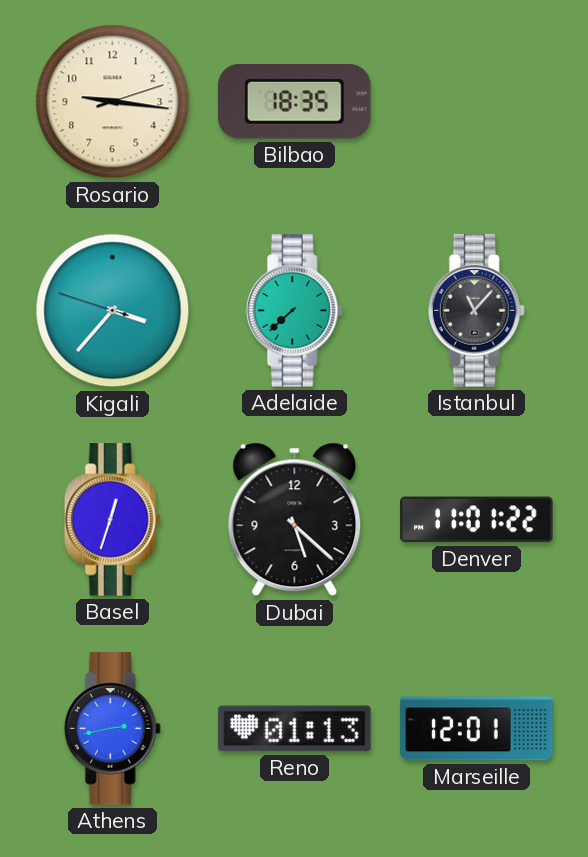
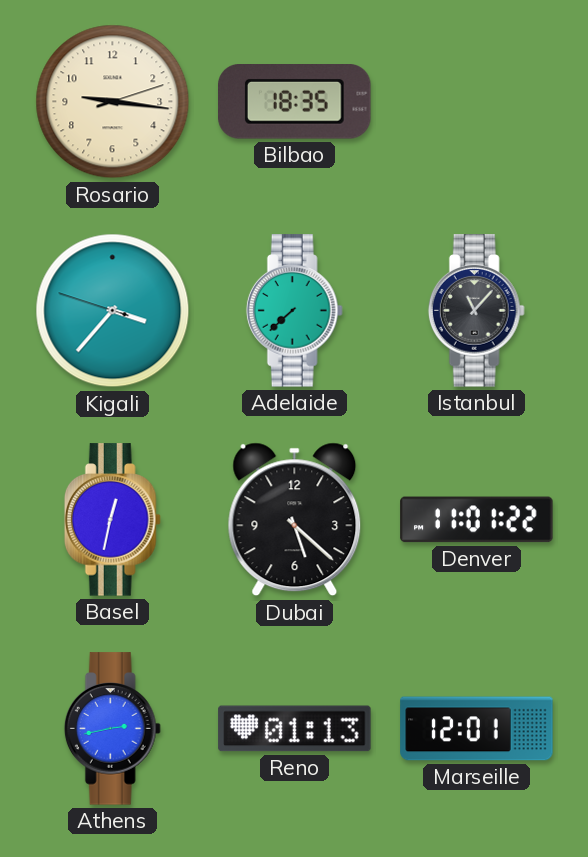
Basel: 12:33 -> 12:32
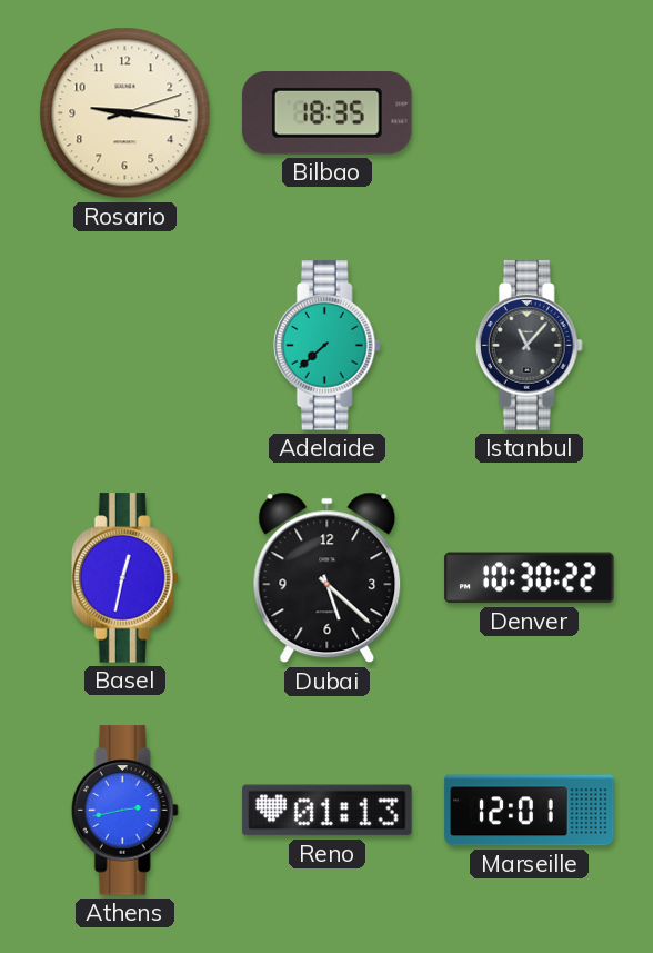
Kigali: 3:36 -> none
Denver: 11:01 -> 10:30
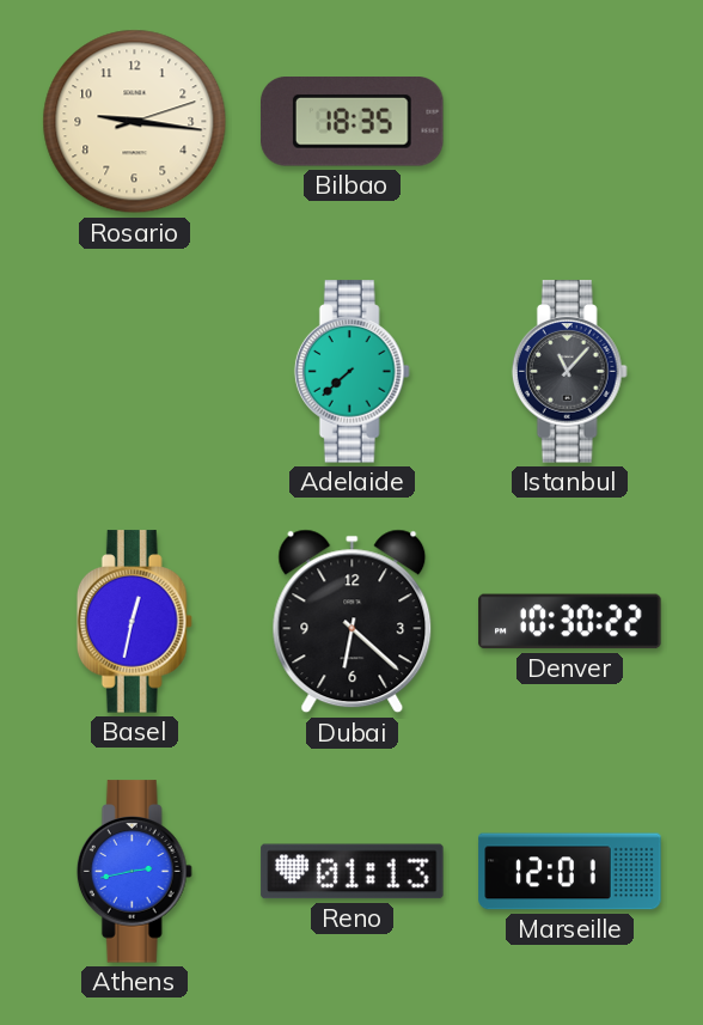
Dubai: 5:22 -> 6:22
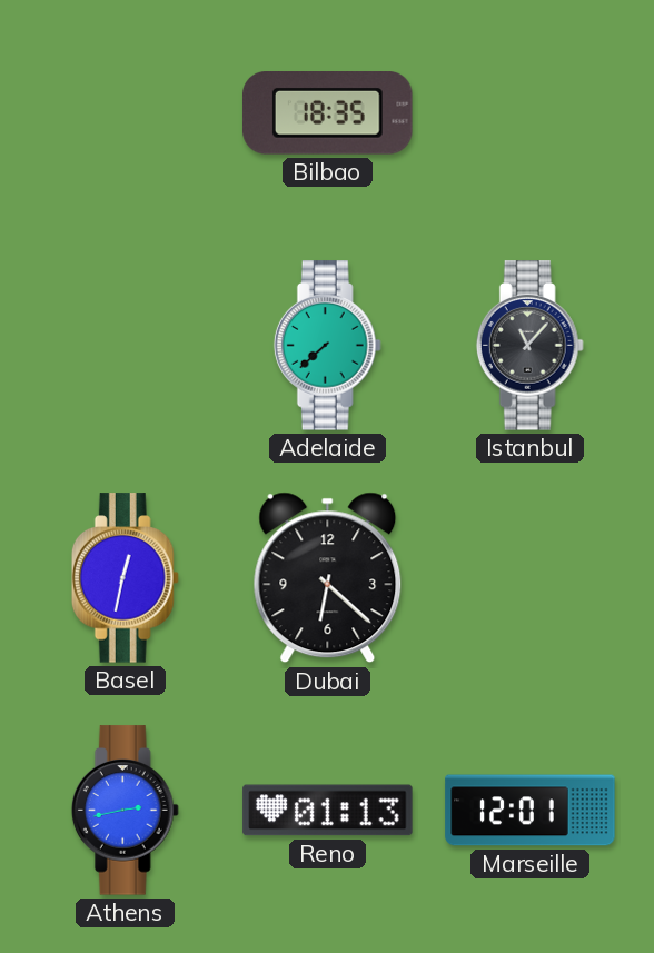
Rosario: 9:16 -> none
Denver: 10:30 -> none
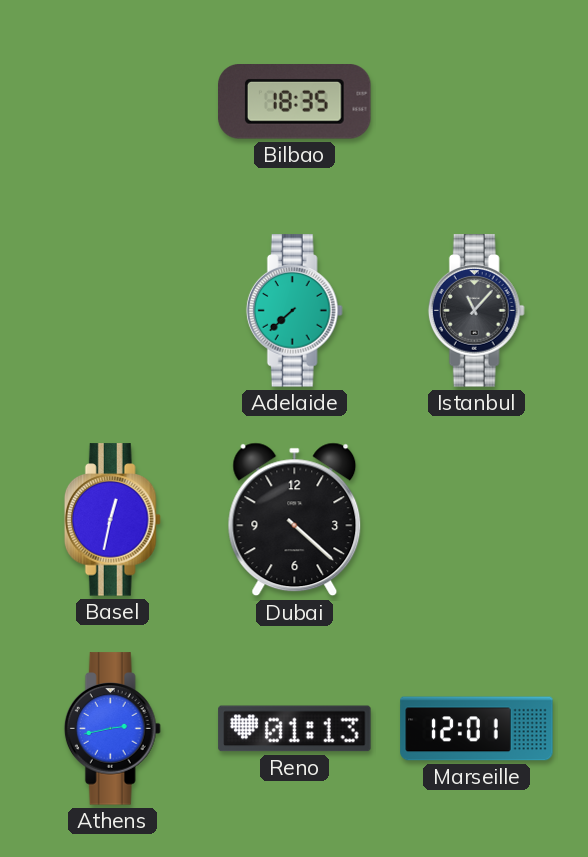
Dubai: 6:22 -> 4:22
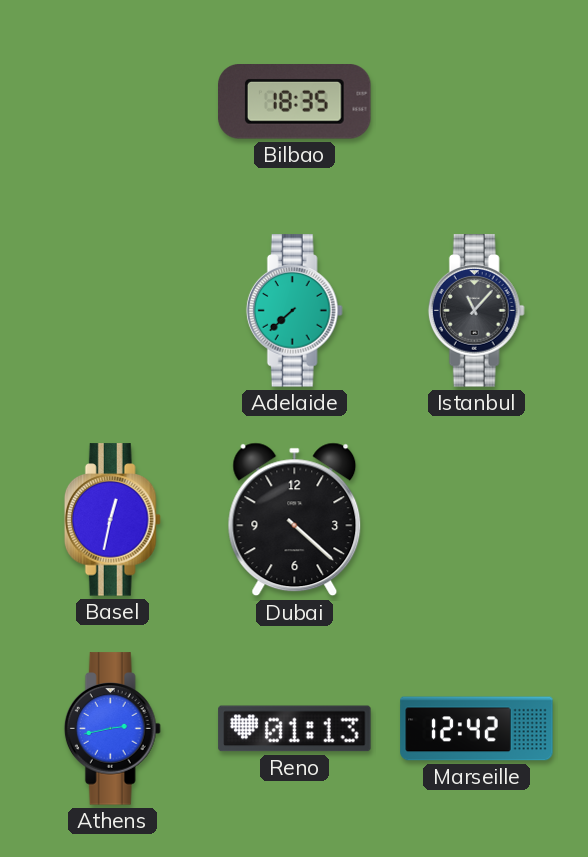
Marseille: 12:01 -> 12:42
